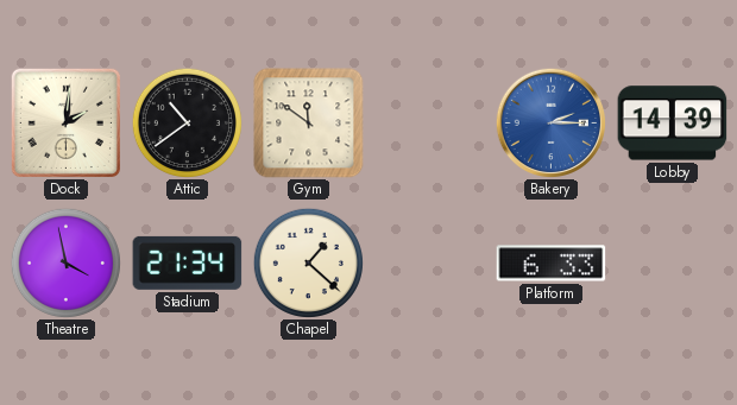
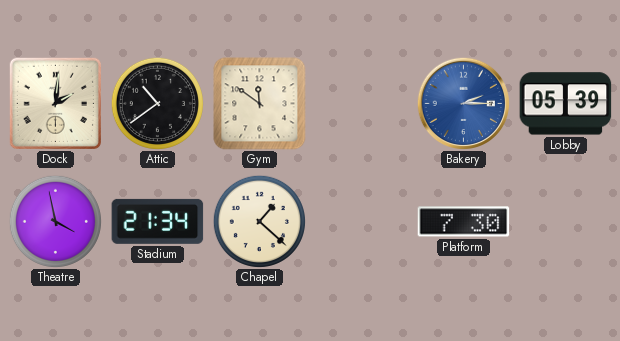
Lobby: 14:39 -> 05:39
Platform: 6:33 -> 7:30
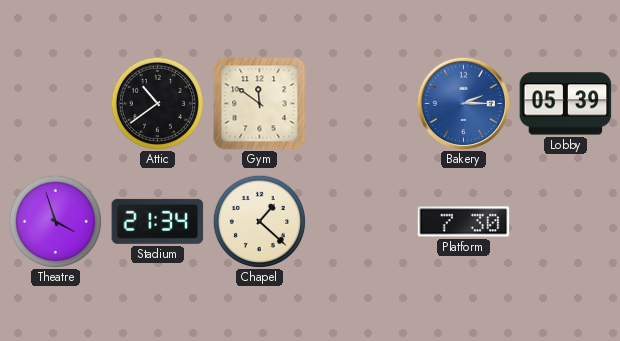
Dock: 2:01 -> none
Theatre: 3:58 -> 3:57
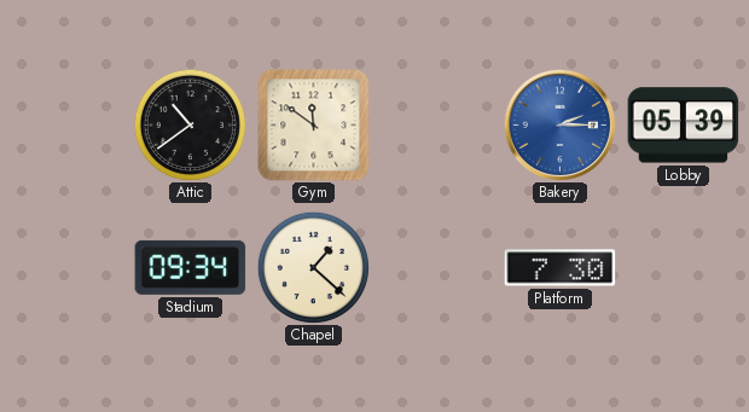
Theatre: 3:57 -> none
Stadium: 21:34 -> 09:34
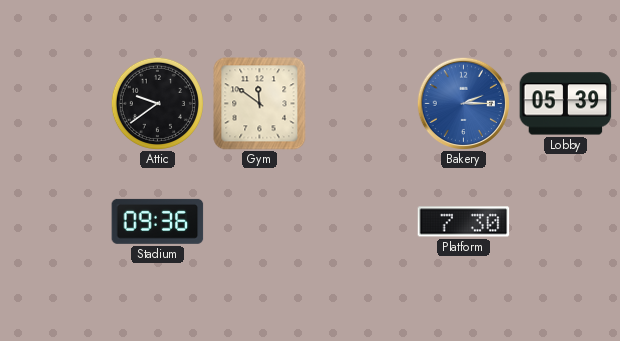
Attic: 10:39 -> 9:39
Stadium: 09:34 -> 09:36
Chapel: 1:22 -> none
